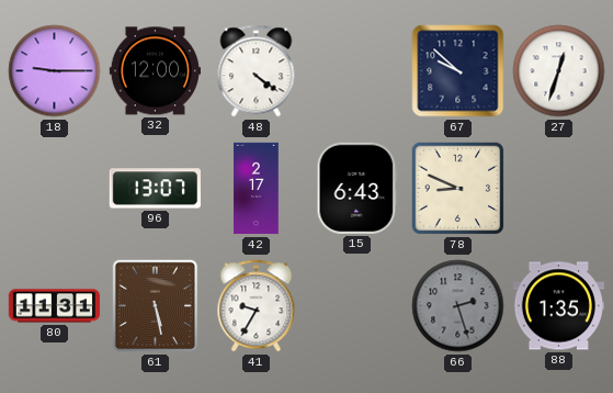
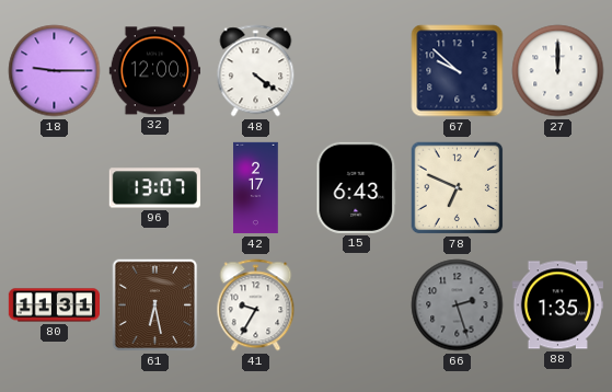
27: 12:33 -> 12:00
78: 8:49 -> 6:49
61: 5:28 -> 6:28
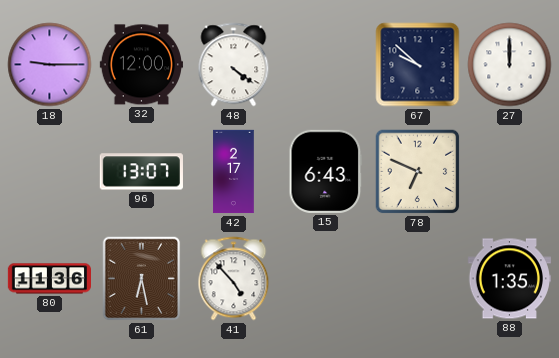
80: 11:31 -> 11:36
41: 9:35 -> 4:53
66: 2:27 -> none
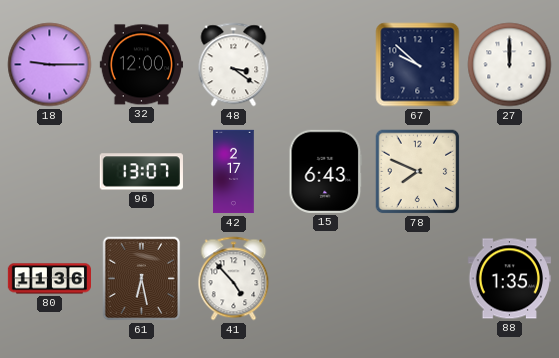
48: 4:21 -> 3:21
78: 6:49 -> 7:49
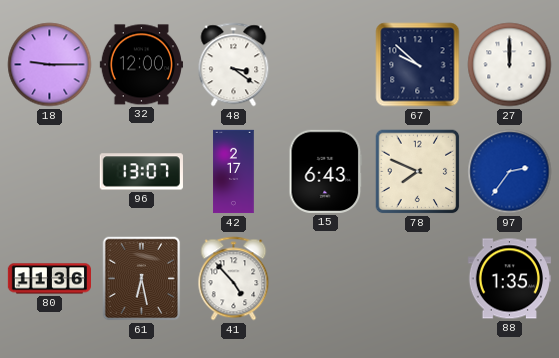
97: none -> 2:36
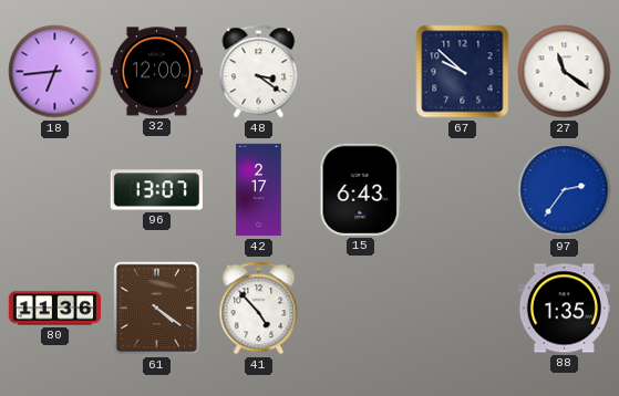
18: 9:15 -> 6:44
27: 12:00 -> 11:21
78: 7:49 -> none
61: 6:28 -> 4:21
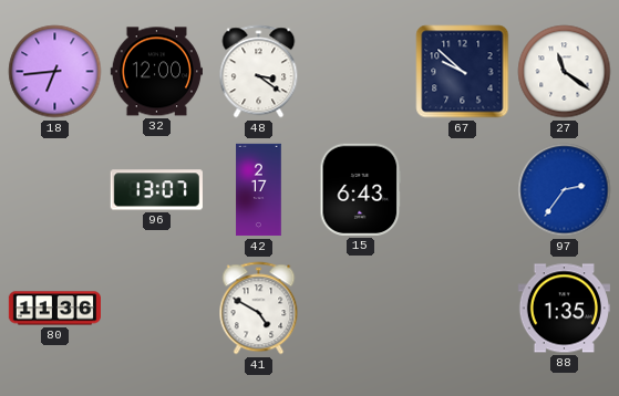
61: 4:21 -> none
41: 4:53 -> 4:50
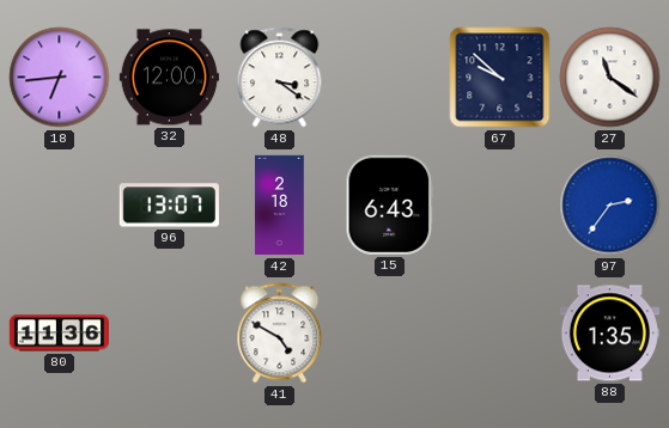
42: 2:17 -> 2:18
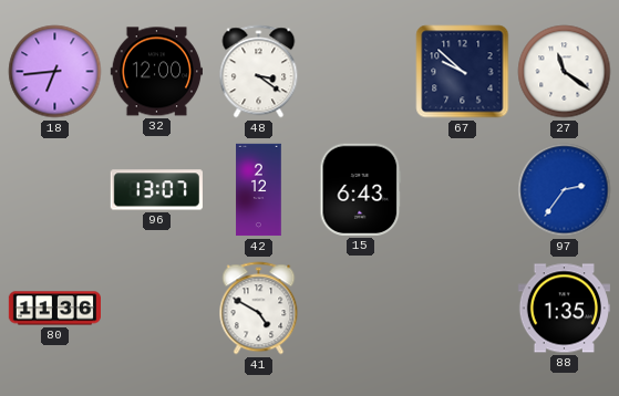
42: 2:18 -> 2:12
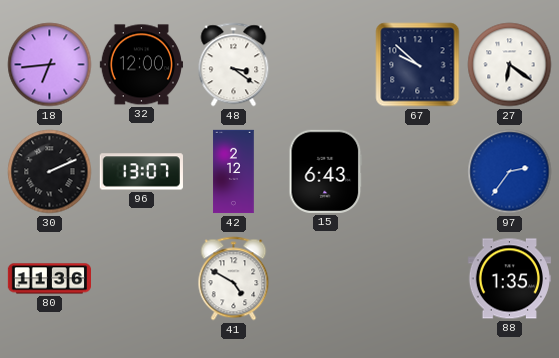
27: 11:21 -> 6:21
30: none -> 2:11
